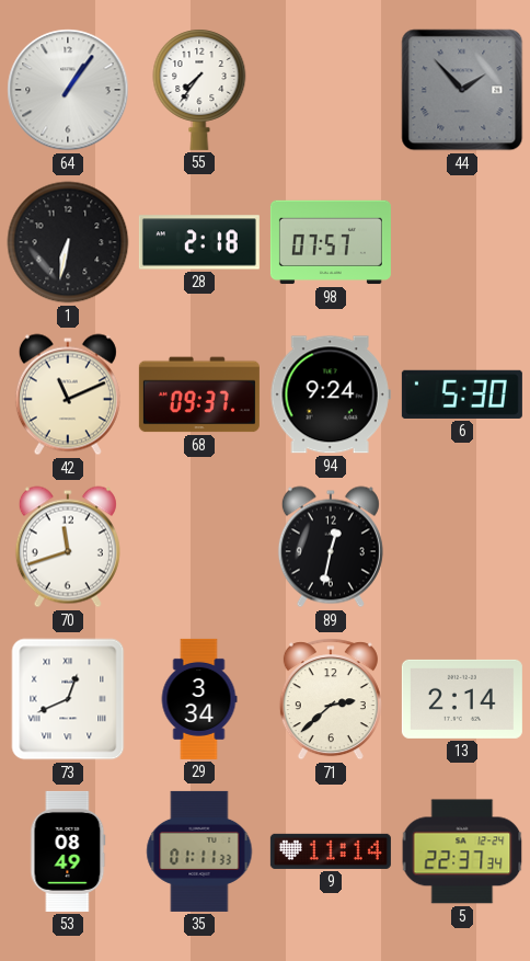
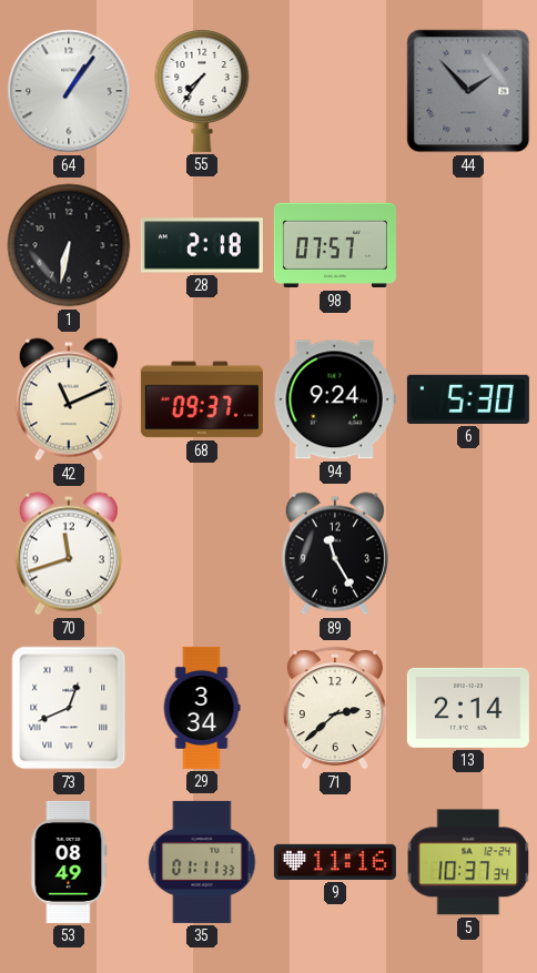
89: 12:32 -> 11:25
9: 11:14 -> 11:16
5: 22:37 -> 10:37
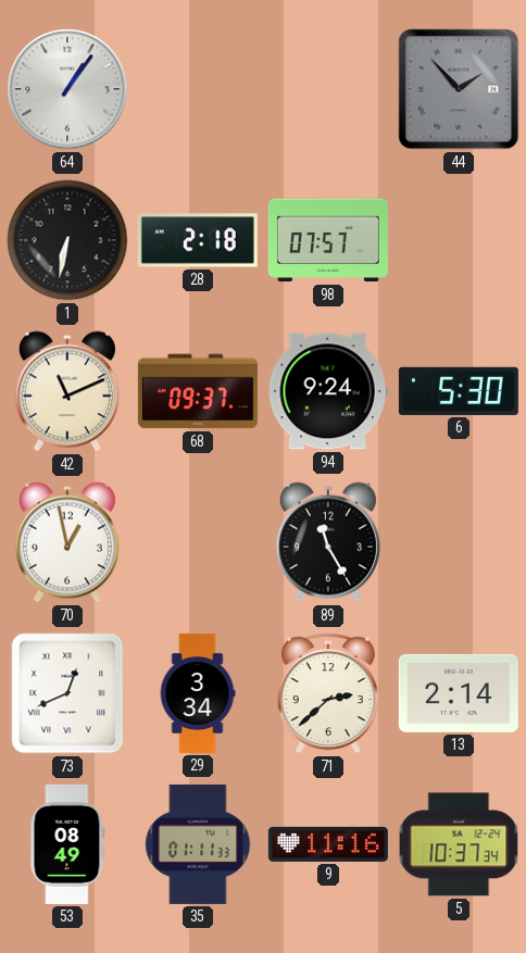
55: 7:36 -> none
70: 11:42 -> 12:58
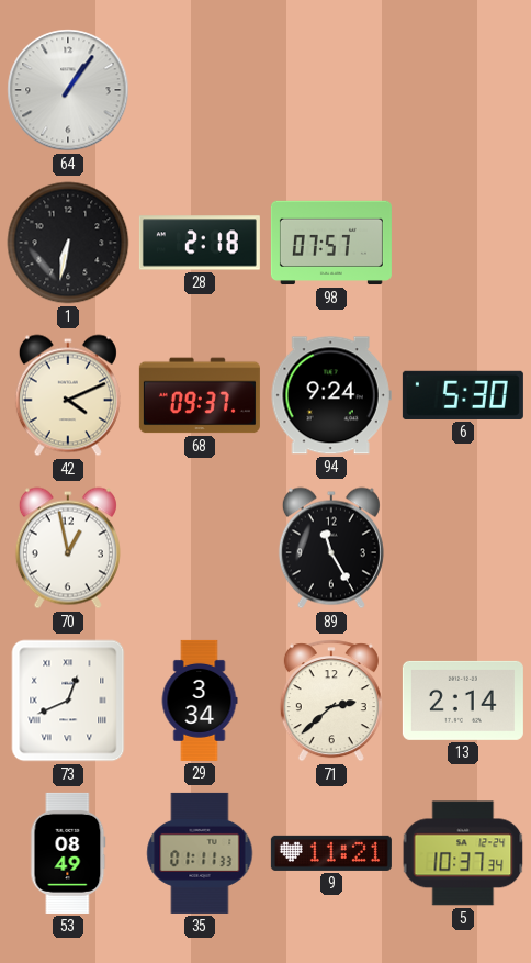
44: 1:53 -> none
42: 11:11 -> 4:11
9: 11:16 -> 11:21
